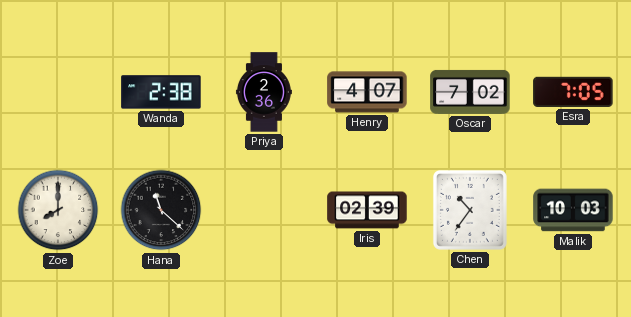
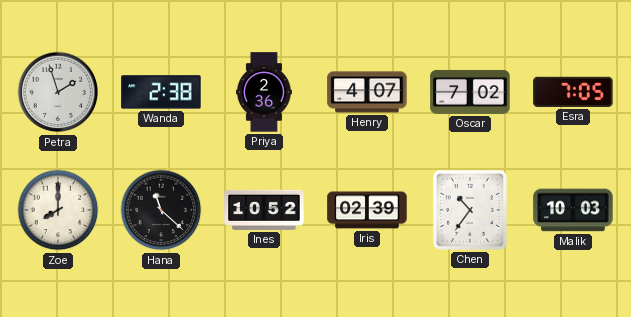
Petra: none -> 1:57
Ines: none -> 10:52
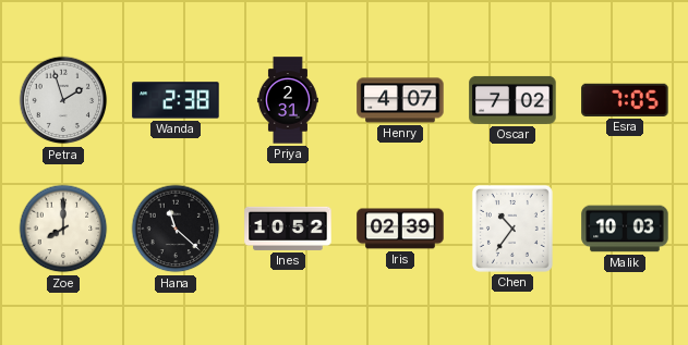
Priya: 2:36 -> 2:31
